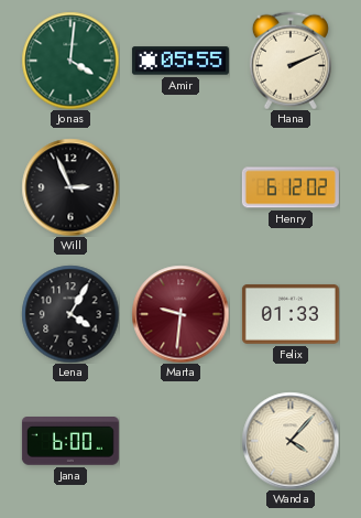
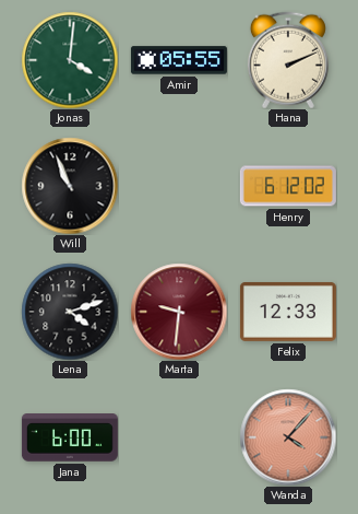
Will: 2:56 -> 10:56
Lena: 4:05 -> 4:12
Felix: 01:33 -> 12:33
Wanda dial: cream -> salmon
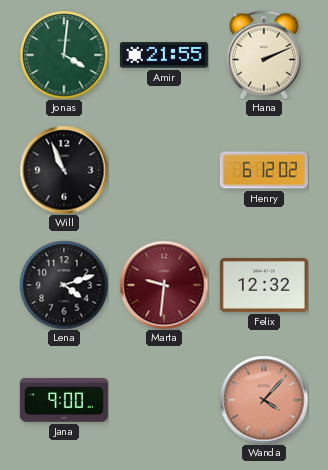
Amir: 05:55 -> 21:55
Felix: 12:33 -> 12:32
Jana: 6:00 -> 9:00
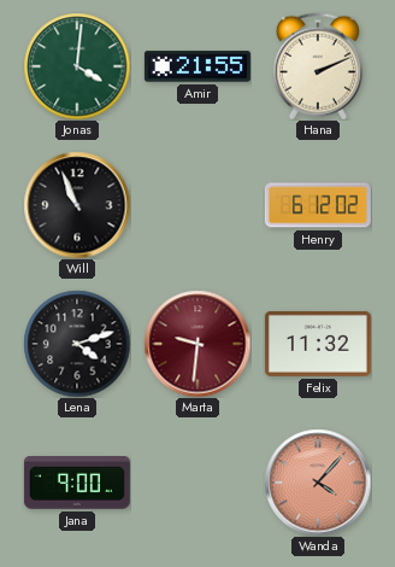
Felix: 12:32 -> 11:32
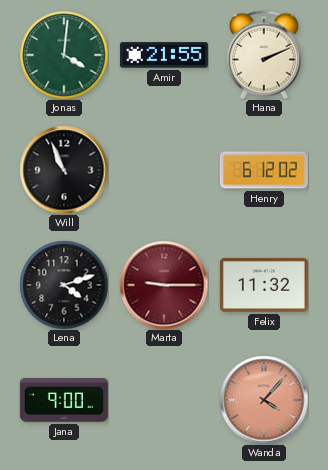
Marta: 9:31 -> 9:15
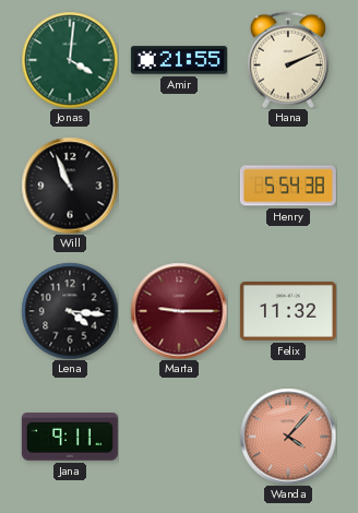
Henry: 6:12 -> 5:54
Lena: 4:12 -> 4:16
Jana: 9:00 -> 9:11
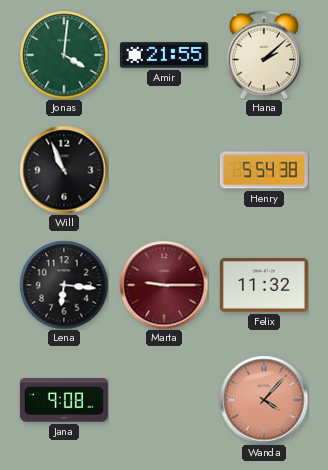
Hana: 2:11 -> 2:08
Lena: 4:16 -> 6:16
Jana: 9:11 -> 9:08
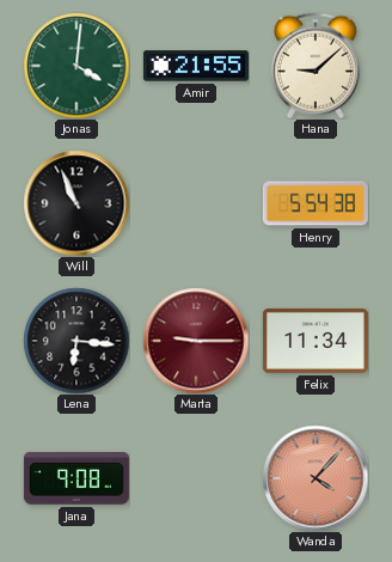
Hana: 2:08 -> 9:08
Felix: 11:32 -> 11:34
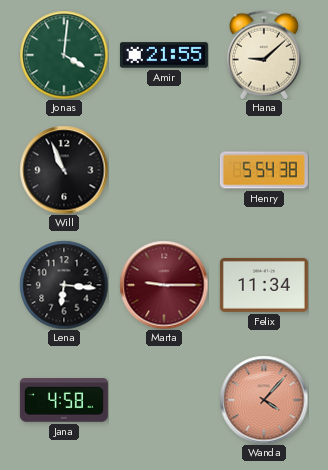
Jana: 9:08 -> 4:58
